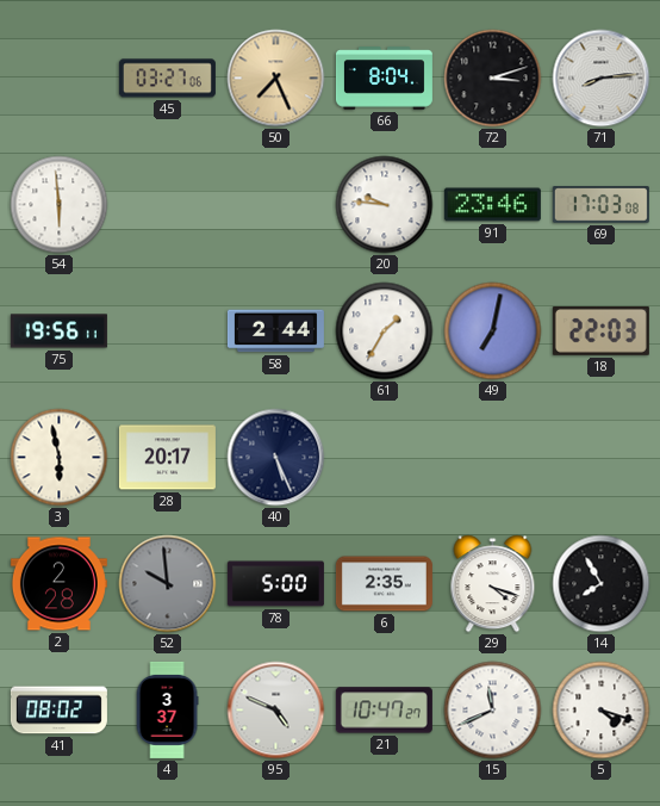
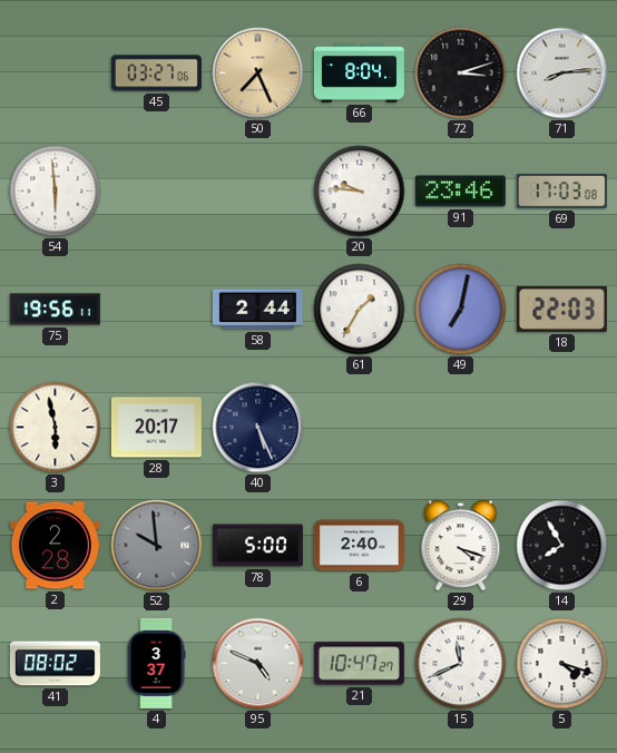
6: 2:35 -> 2:40
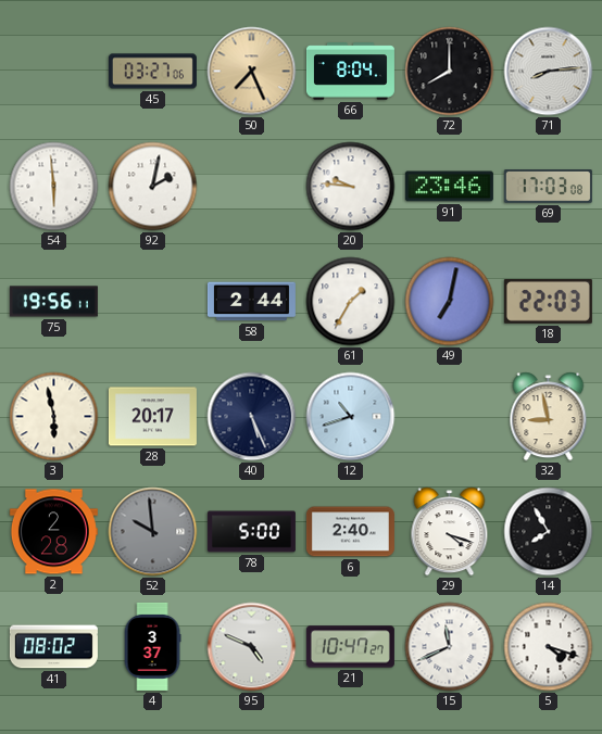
72: 3:12 -> 8:00
92: none -> 2:02
12: none -> 10:42
32: none -> 8:58
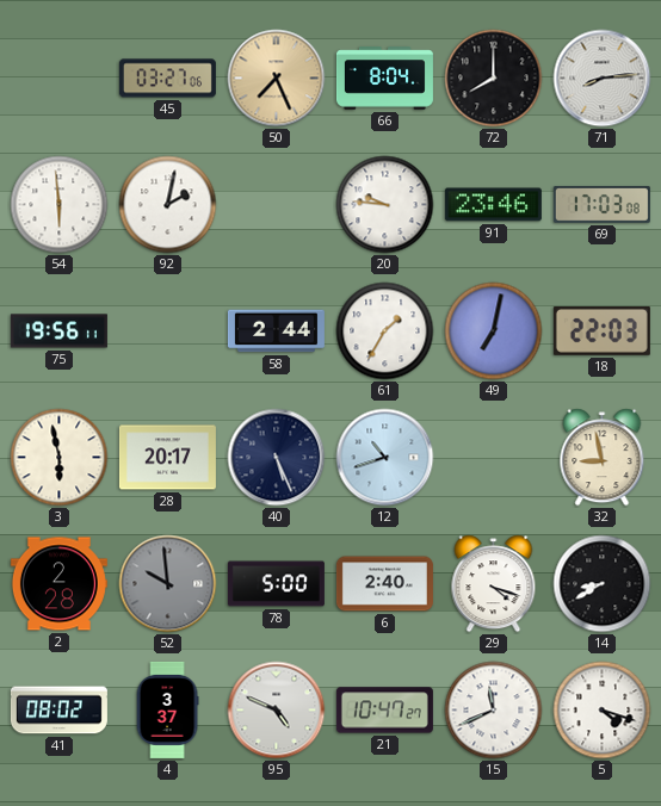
14: 7:55 -> 8:40
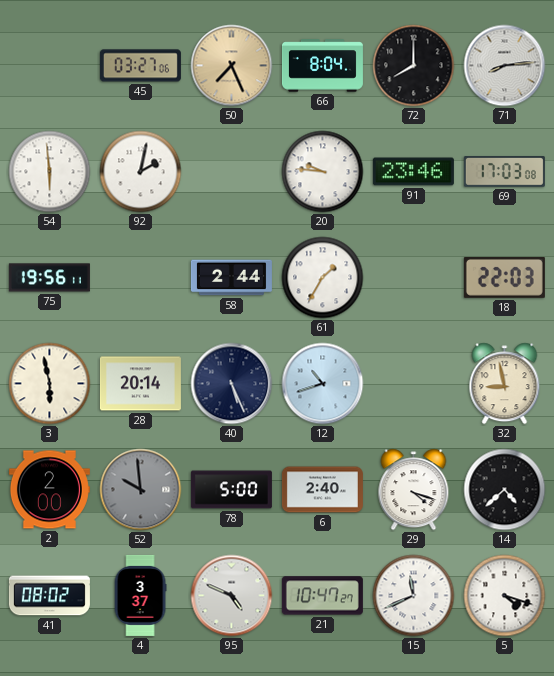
49: 7:02 -> none
28: 20:17 -> 20:14
2: 2:28 -> 2:00
14: 8:40 -> 4:38
